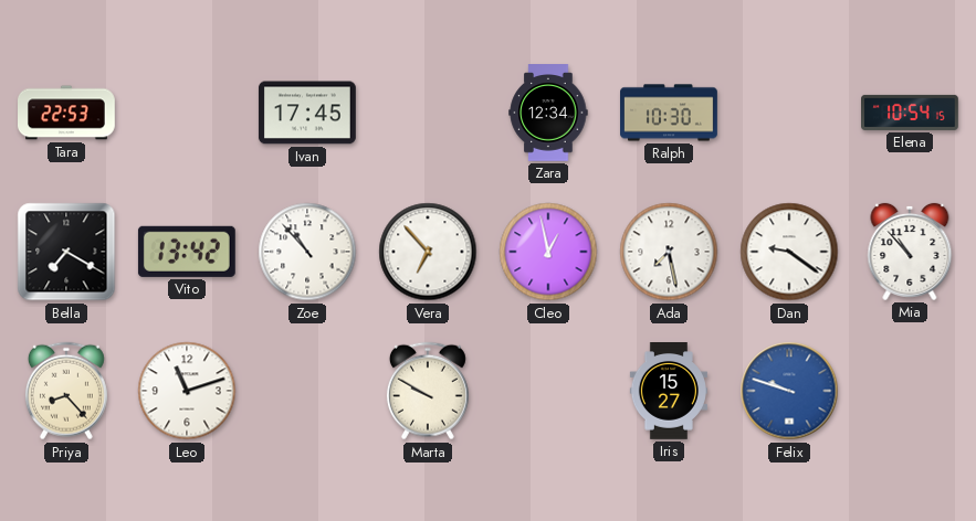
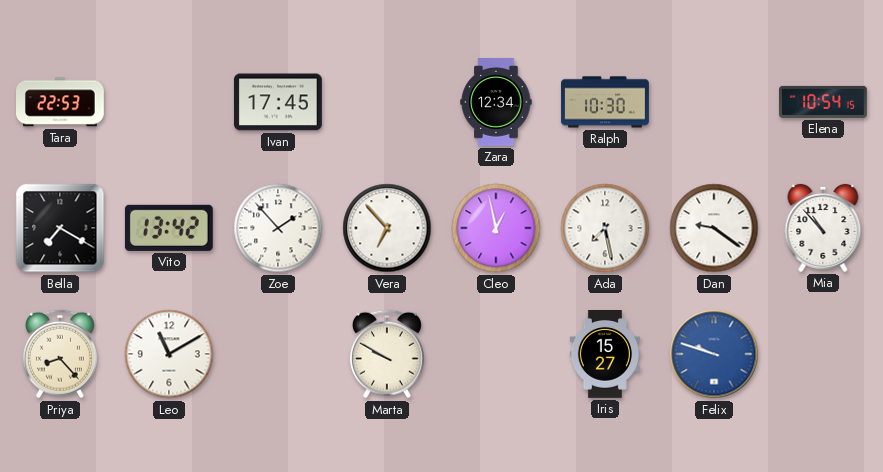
Zoe: 10:53 -> 1:53
Leo: 11:12 -> 11:10
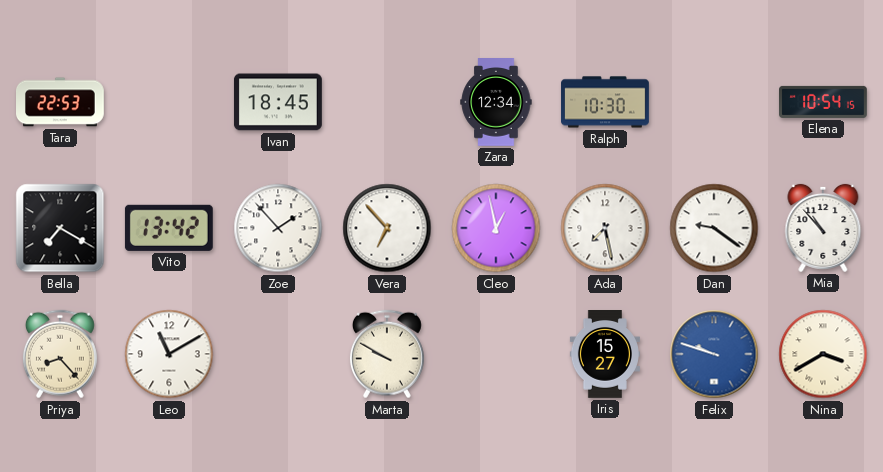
Ivan: 17:45 -> 18:45
Nina: none -> 3:40
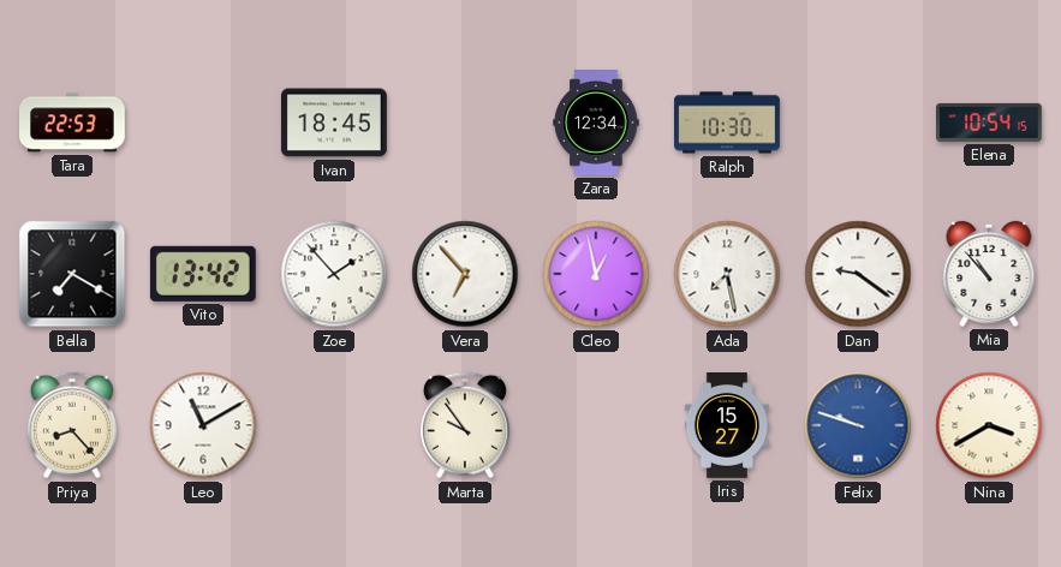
Marta: 9:50 -> 9:54
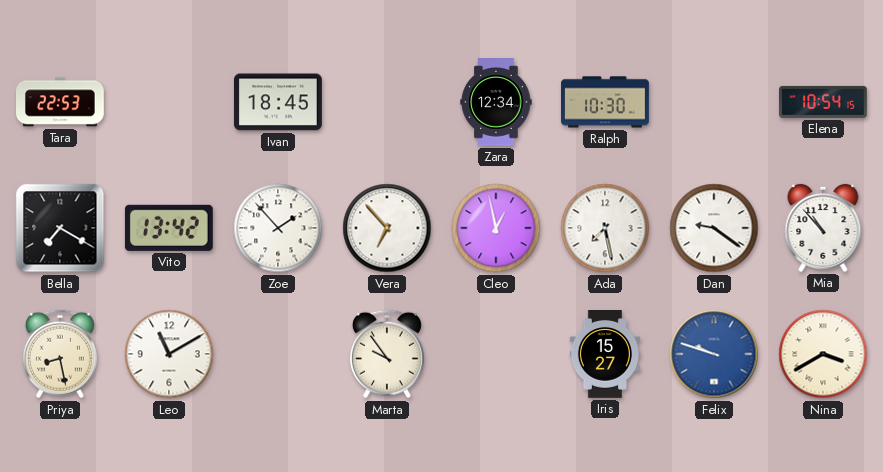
Priya: 8:23 -> 8:28
